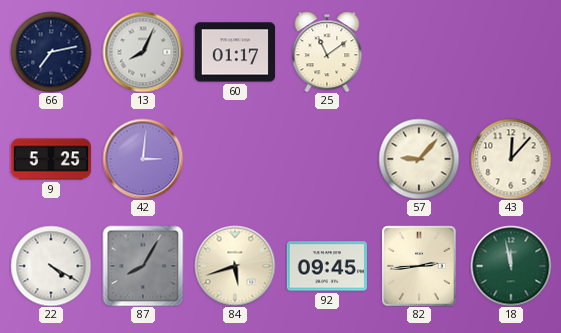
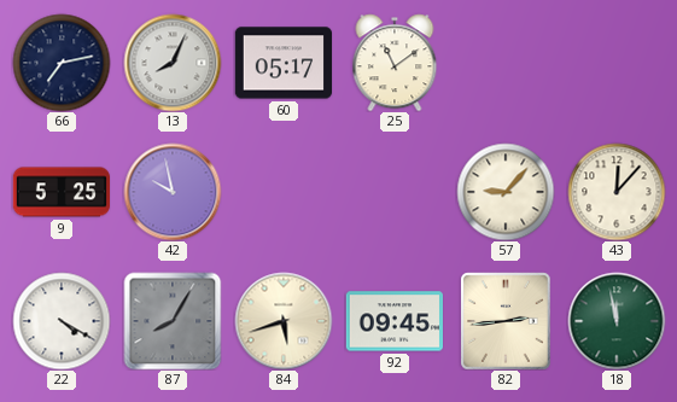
60: 01:17 -> 05:17
42: 3:01 -> 9:58
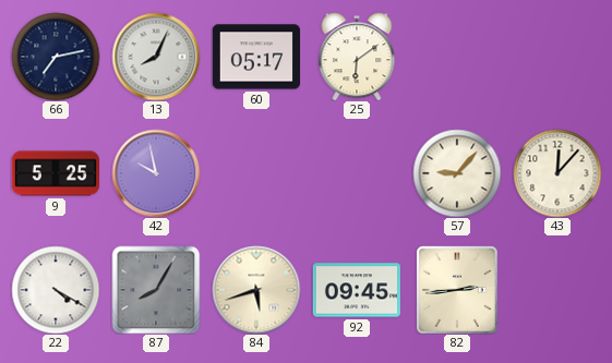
25: 11:09 -> 6:09
18: 11:58 -> none
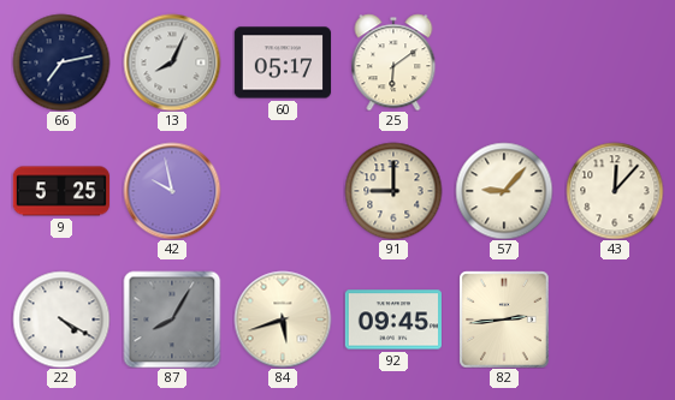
91: none -> 9:00
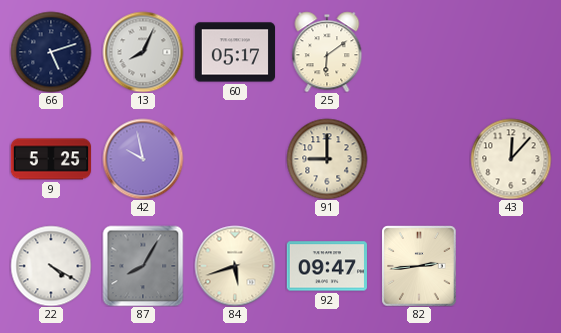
66: 7:13 -> 5:12
57: 9:07 -> none
92: 09:45 -> 09:47
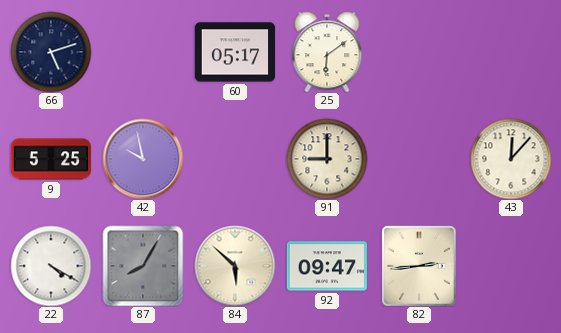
13: 8:04 -> none
84: 5:42 -> 5:52
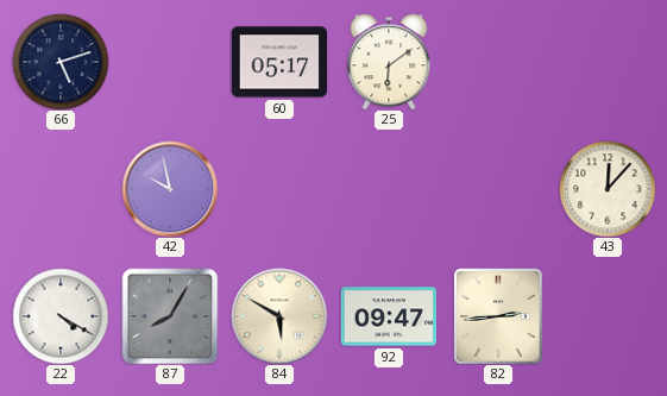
9: 5:25 -> none
91: 9:00 -> none
84: 5:52 -> 5:50
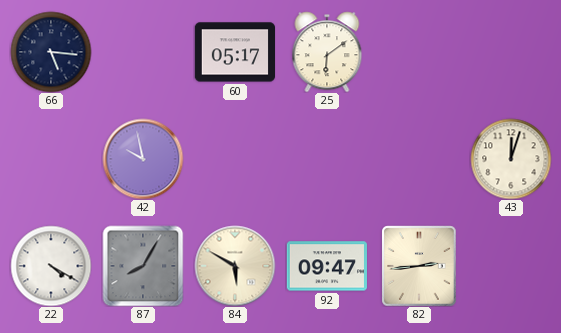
66: 5:12 -> 5:16
43: 12:07 -> 12:03
